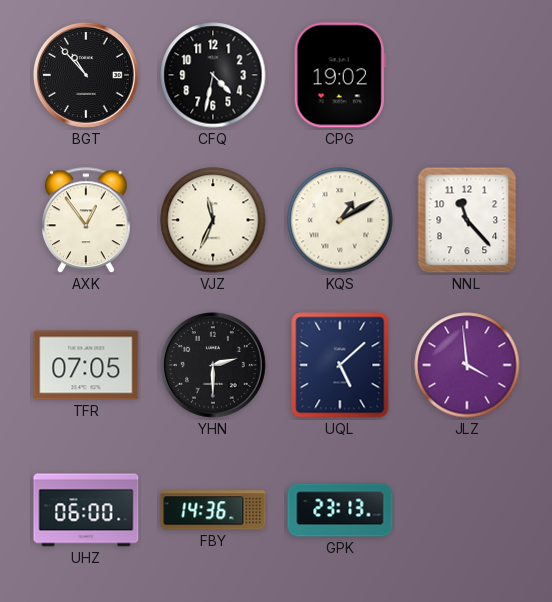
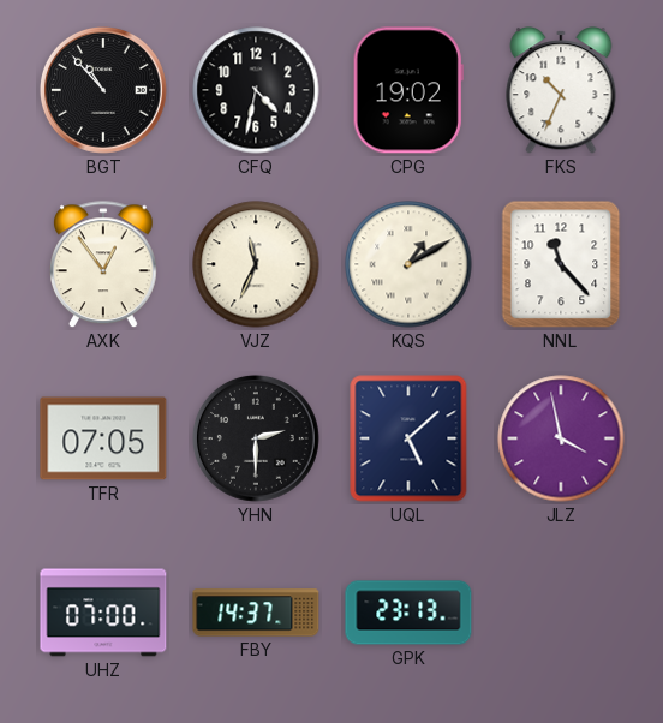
FKS: none -> 10:34
JLZ: 3:59 -> 3:58
UHZ: 06:00 -> 07:00
FBY: 14:36 -> 14:37
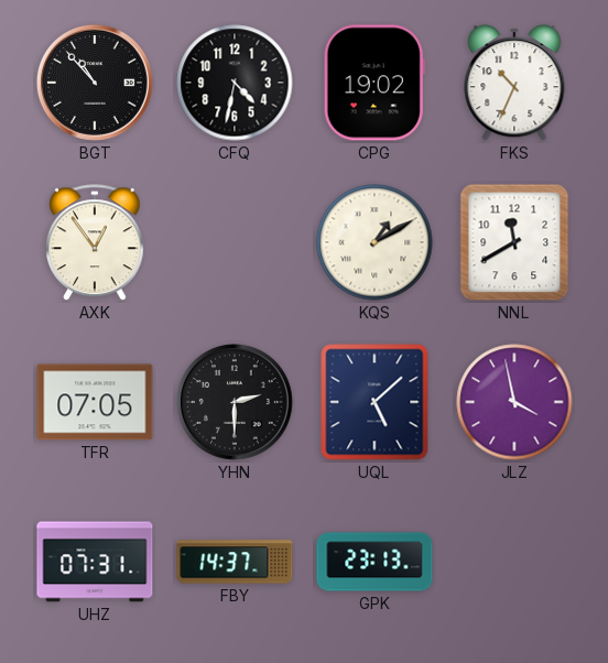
VJZ: 11:34 -> none
NNL: 11:23 -> 11:40
UHZ: 07:00 -> 07:31
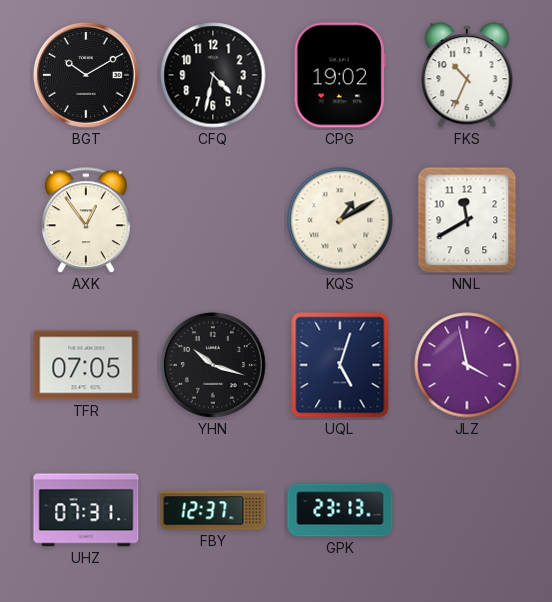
BGT: 10:53 -> 10:10
YHN: 2:30 -> 10:18
UQL: 5:08 -> 5:03
FBY: 14:37 -> 12:37
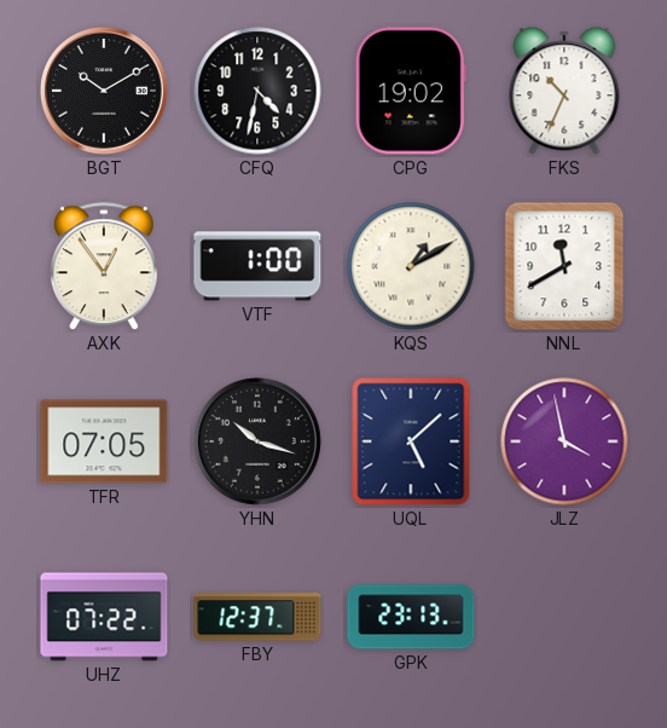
VTF: none -> 1:00
UQL: 5:03 -> 5:08
UHZ: 07:31 -> 07:22
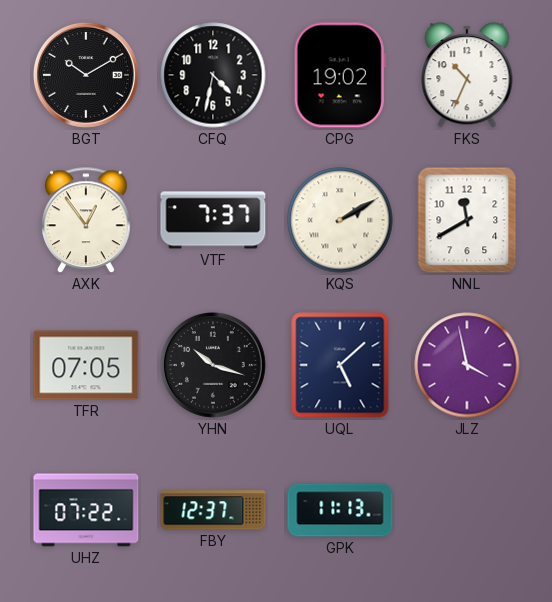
VTF: 1:00 -> 7:37
KQS: 1:10 -> 2:10
GPK: 23:13 -> 11:13
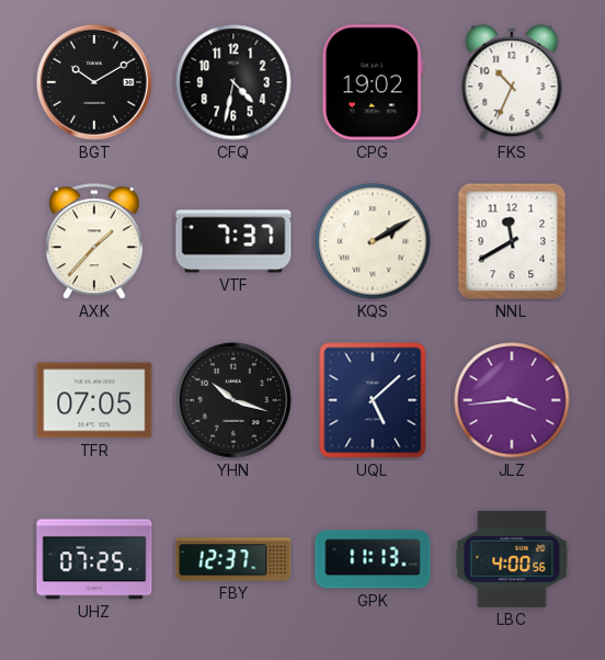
AXK: 12:54 -> 1:37
JLZ: 3:58 -> 3:44
UHZ: 07:22 -> 07:25
LBC: none -> 4:00
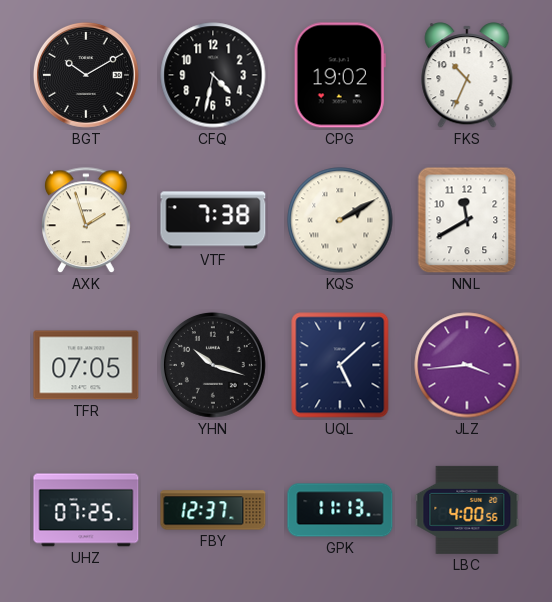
AXK: 1:37 -> 1:57
VTF: 7:37 -> 7:38
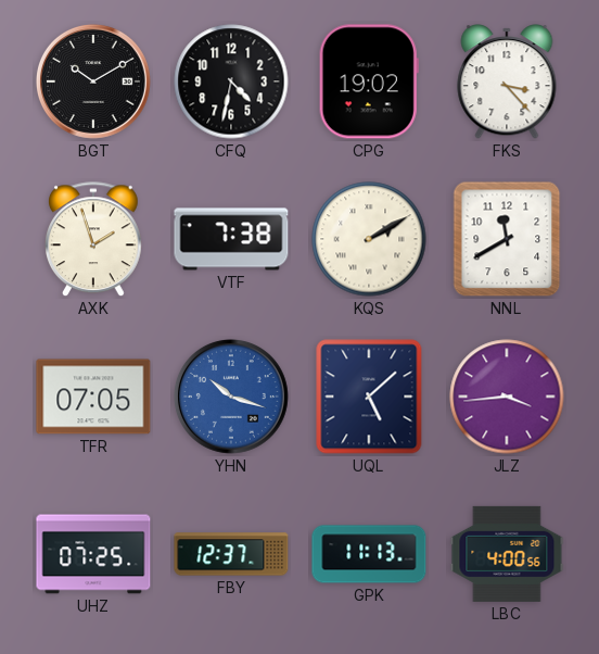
FKS: 10:34 -> 3:23
YHN dial: black -> blue
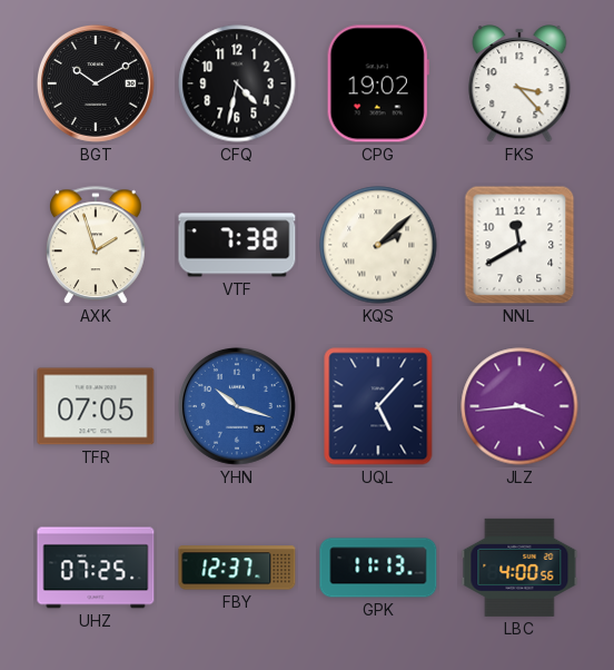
KQS: 2:10 -> 2:08
UQL: 5:08 -> 5:07
